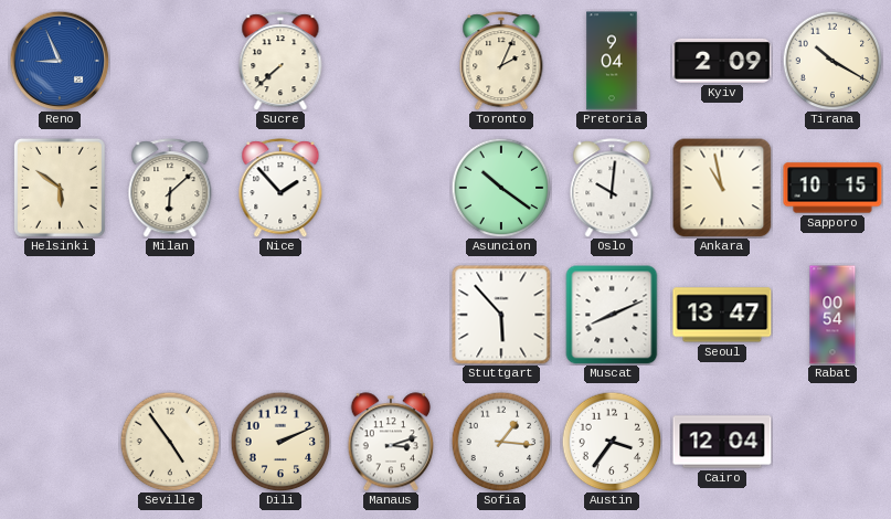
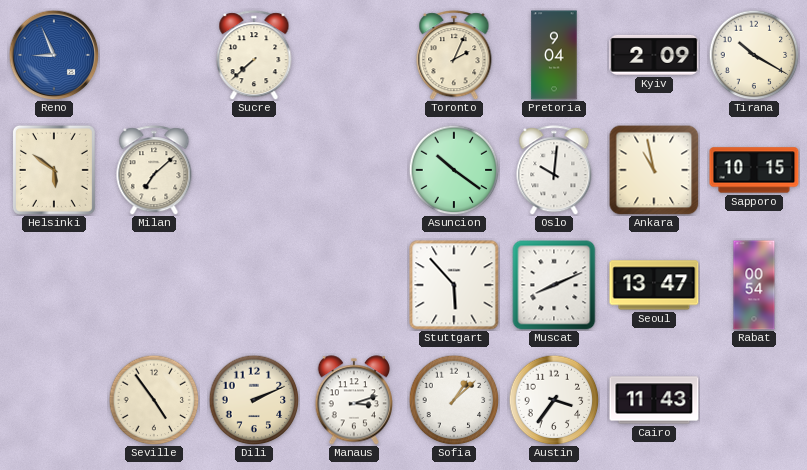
Milan: 6:08 -> 7:08
Nice: 1:53 -> none
Sofia: 1:16 -> 1:08
Cairo: 12:04 -> 11:43
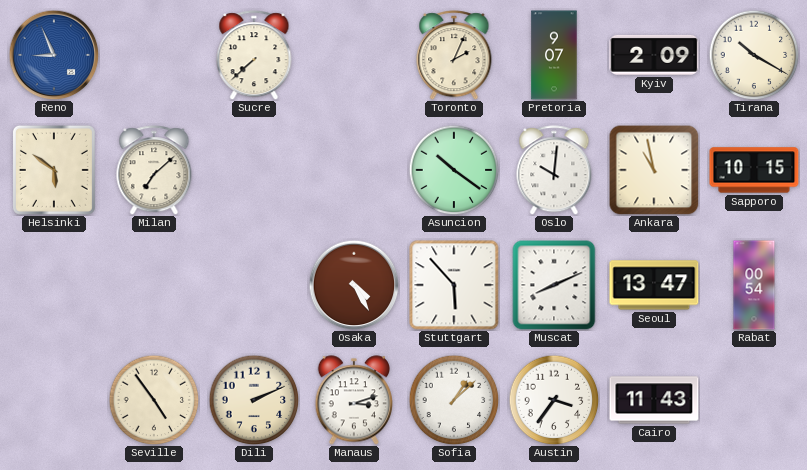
Pretoria: 9:04 -> 9:07
Osaka: none -> 4:25
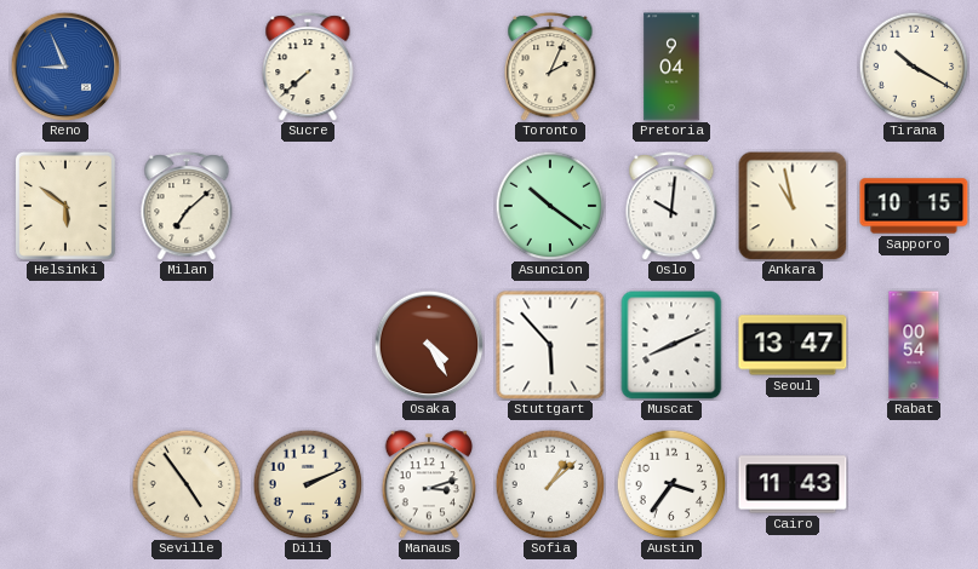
Pretoria: 9:07 -> 9:04
Kyiv: 2:09 -> none
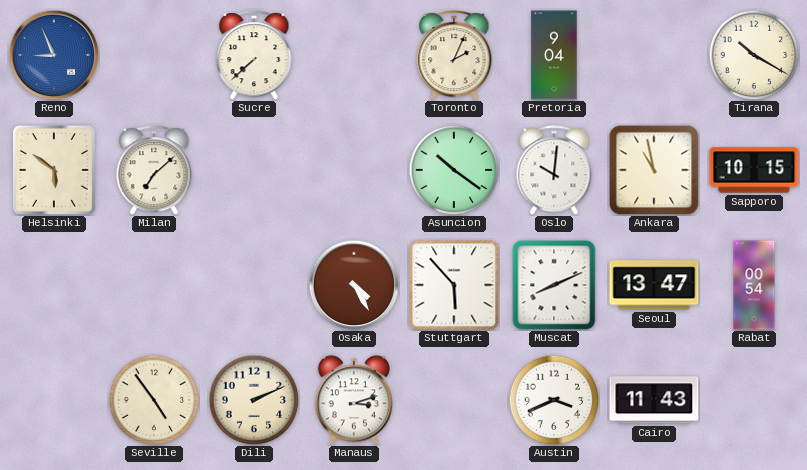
Sofia: 1:08 -> none
Austin: 3:36 -> 3:41
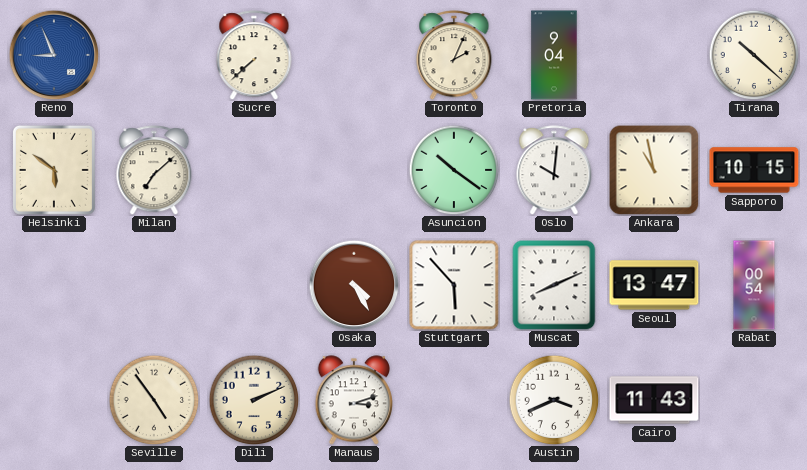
Tirana: 10:20 -> 10:22
